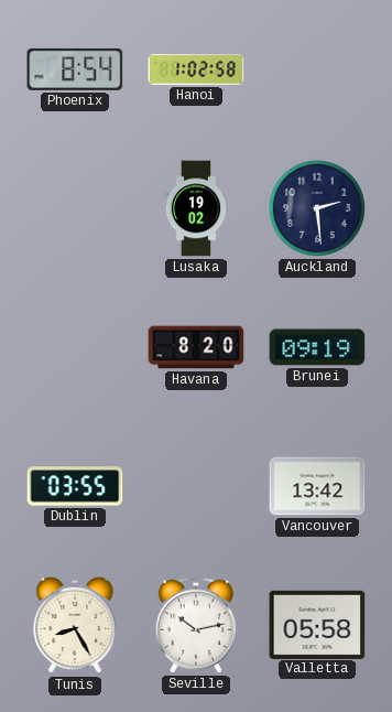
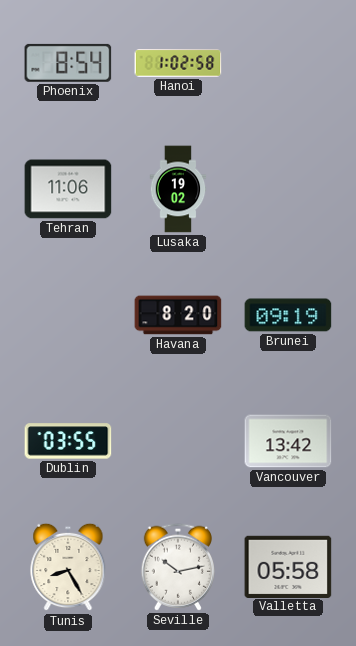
Tehran: none -> 11:06
Auckland: 2:29 -> none
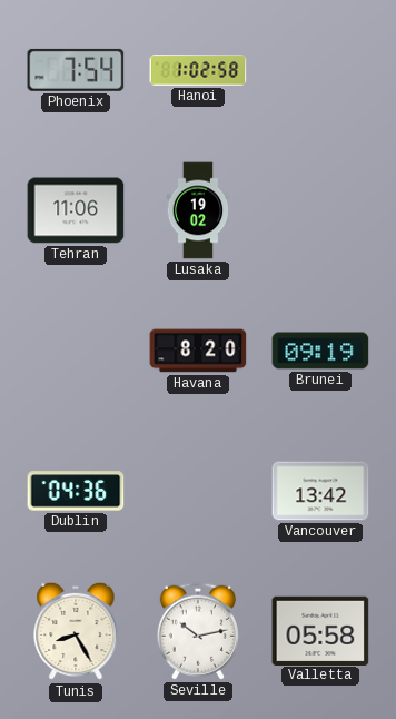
Phoenix: 8:54 -> 7:54
Dublin: 03:55 -> 04:36
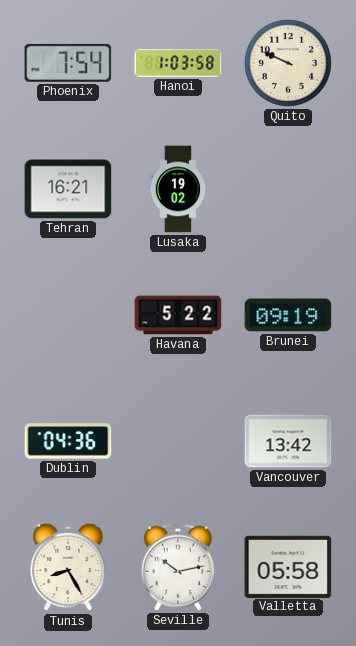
Hanoi: 1:02 -> 1:03
Quito: none -> 9:49
Tehran: 11:06 -> 16:21
Havana: 8:20 -> 5:22
